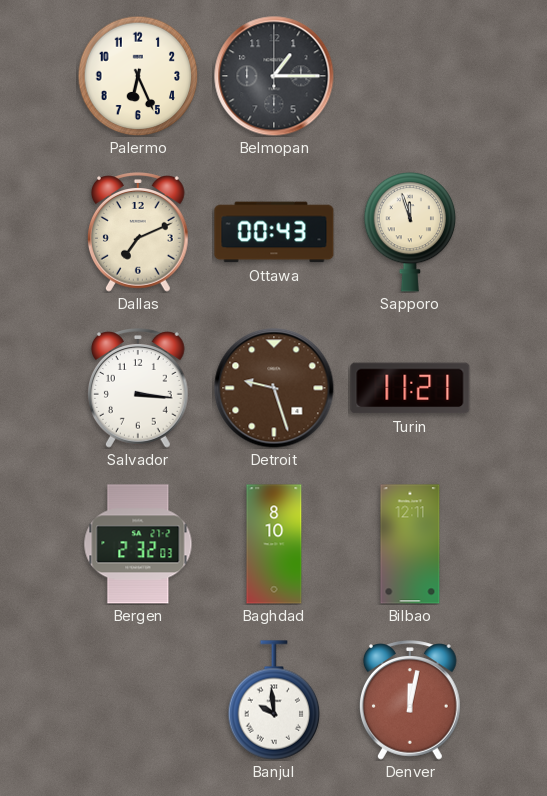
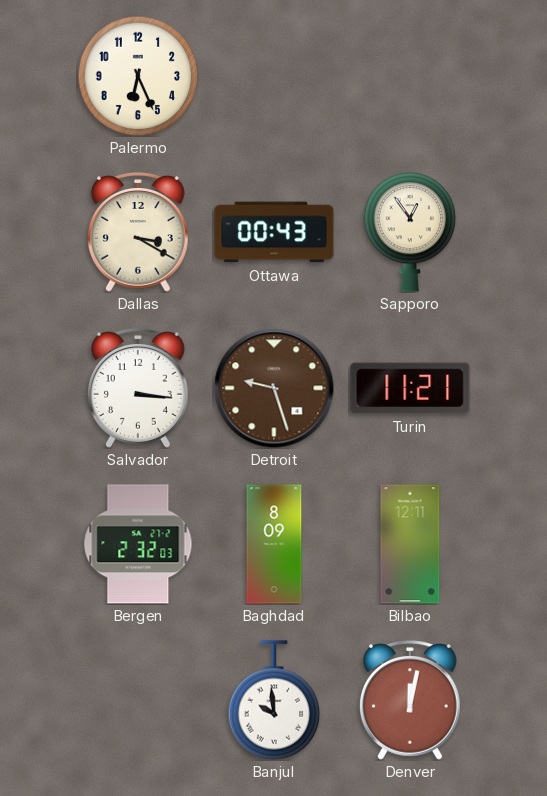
Belmopan: 1:15 -> none
Dallas: 7:11 -> 3:20
Sapporo: 11:57 -> 12:54
Baghdad: 8:10 -> 8:09
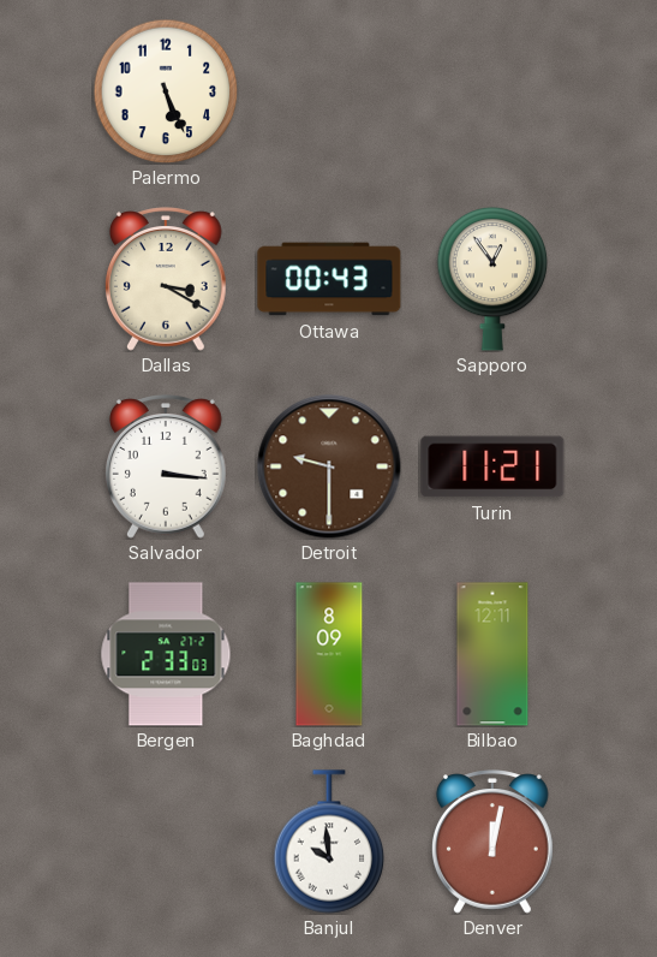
Palermo: 6:26 -> 5:26
Detroit: 9:27 -> 9:30
Bergen: 2:32 -> 2:33
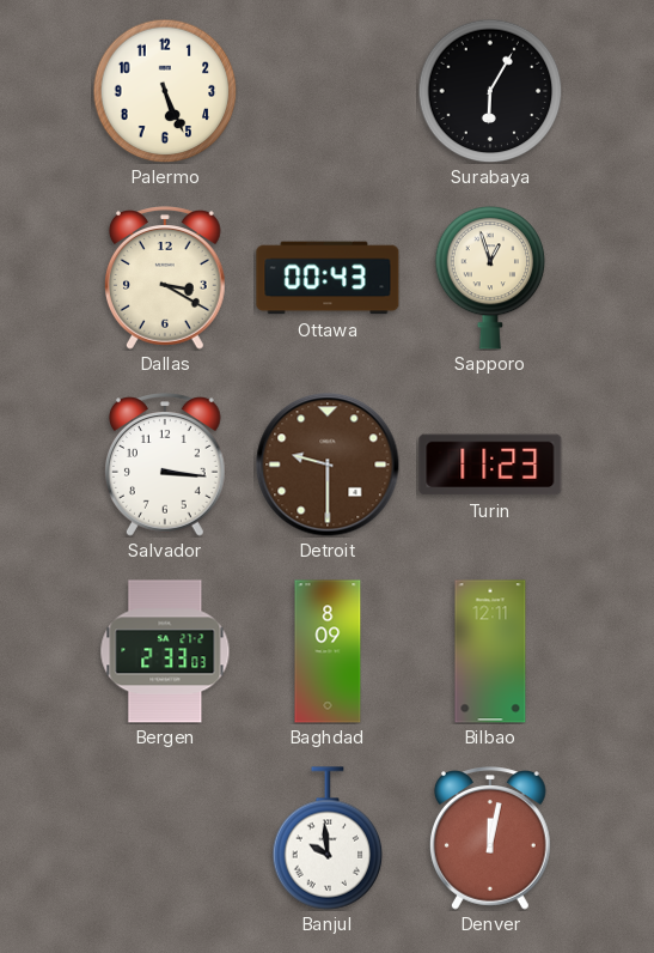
Surabaya: none -> 6:05
Sapporo: 12:54 -> 12:57
Turin: 11:21 -> 11:23
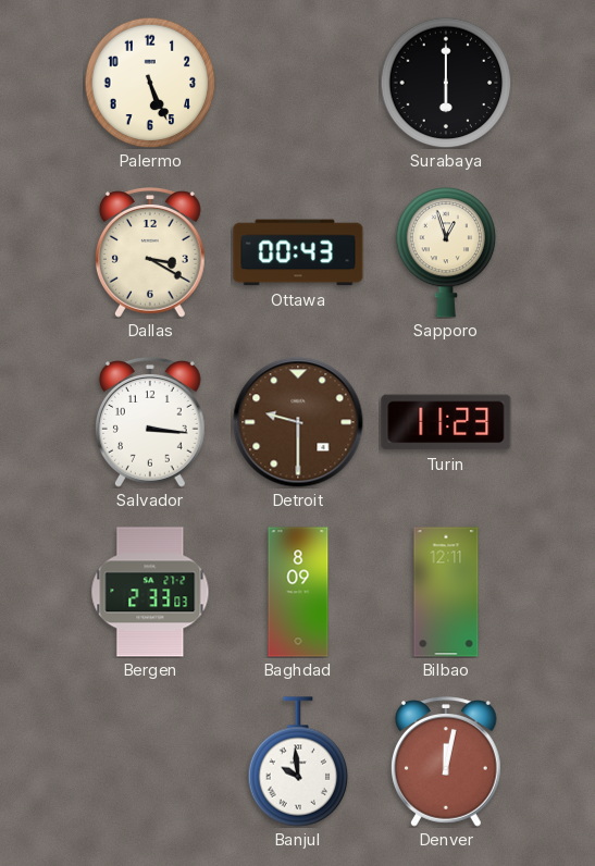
Surabaya: 6:05 -> 6:00
